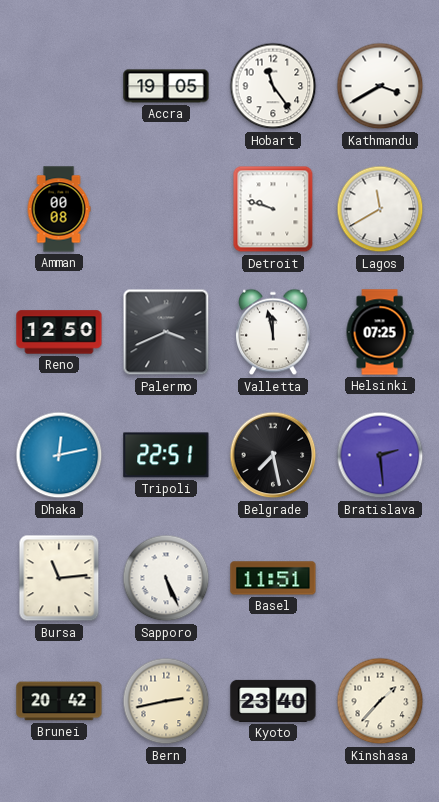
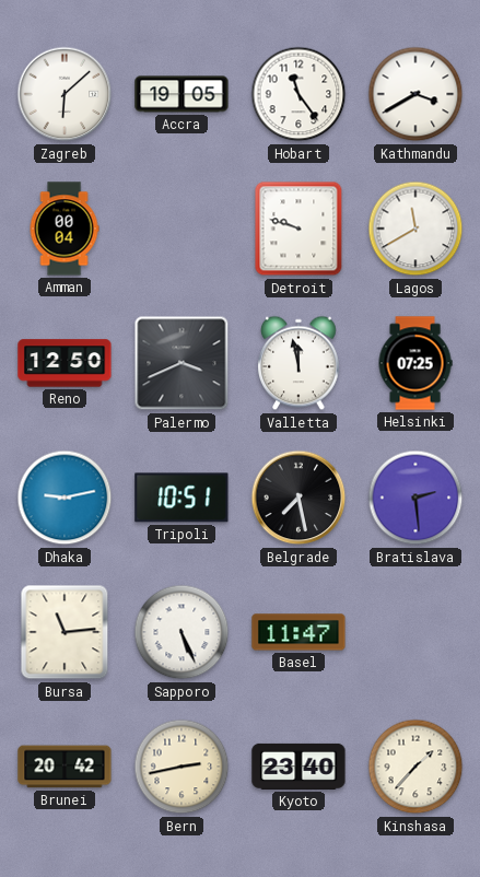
Zagreb: none -> 6:08
Amman: 00:08 -> 00:04
Dhaka: 12:13 -> 9:13
Tripoli: 22:51 -> 10:51
Basel: 11:51 -> 11:47
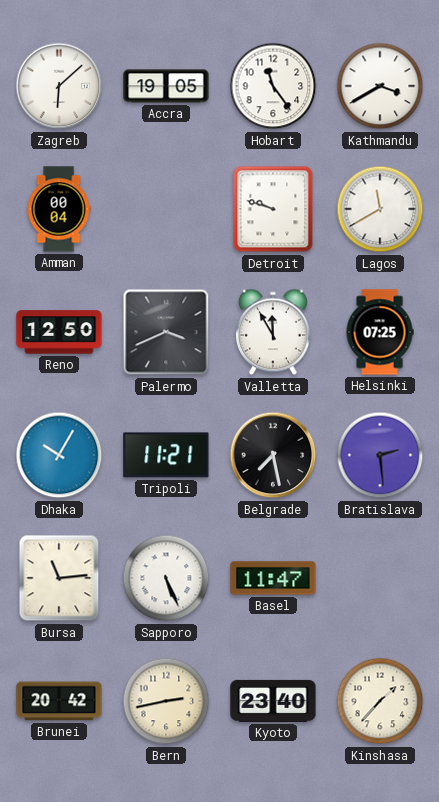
Valletta: 11:58 -> 11:55
Dhaka: 9:13 -> 10:05
Tripoli: 10:51 -> 11:21
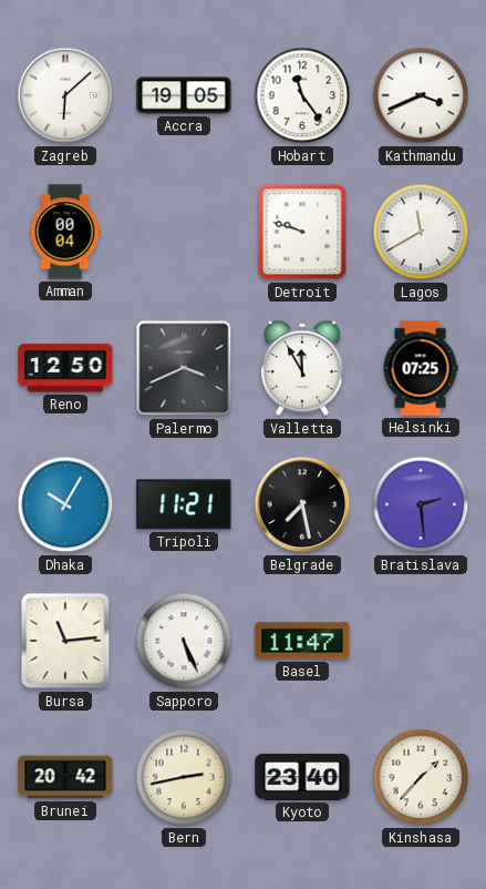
Kathmandu: 3:40 -> 3:41
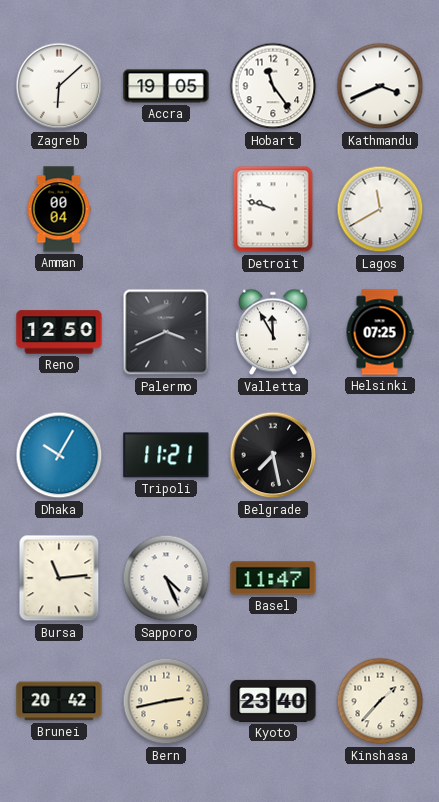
Bratislava: 2:29 -> none
Sapporo: 5:26 -> 4:26
